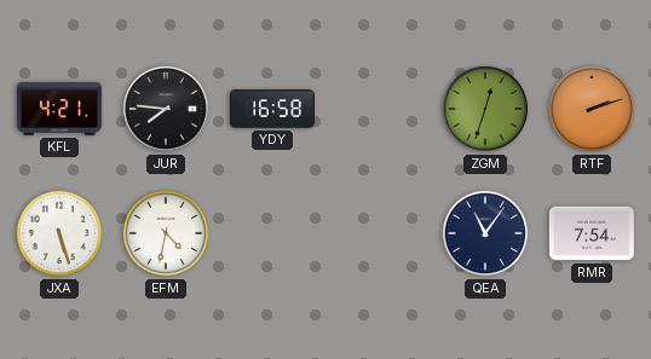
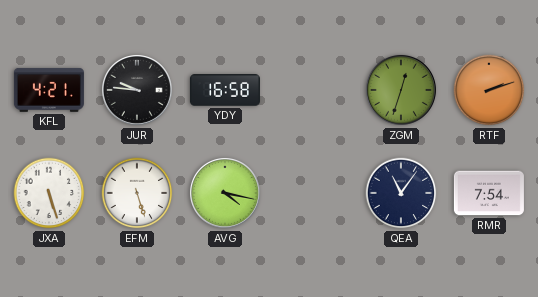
JUR: 7:46 -> 9:46
EFM: 4:32 -> 5:27
AVG: none -> 4:17
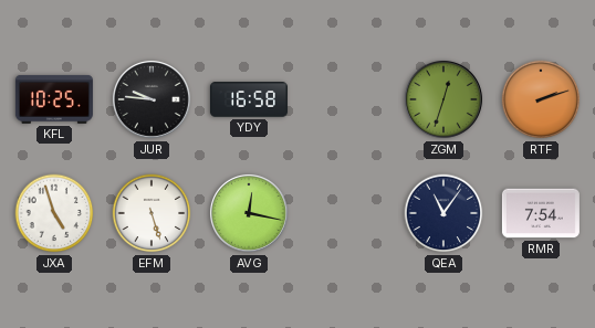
KFL: 4:21 -> 10:25
JXA: 5:27 -> 4:57
AVG: 4:17 -> 12:17
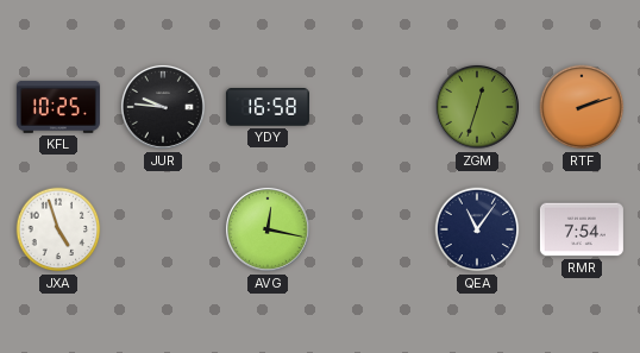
EFM: 5:27 -> none
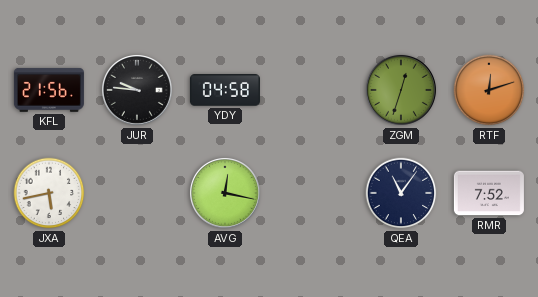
KFL: 10:25 -> 21:56
YDY: 16:58 -> 04:58
RTF: 2:12 -> 12:12
JXA: 4:57 -> 5:43
RMR: 7:54 -> 7:52
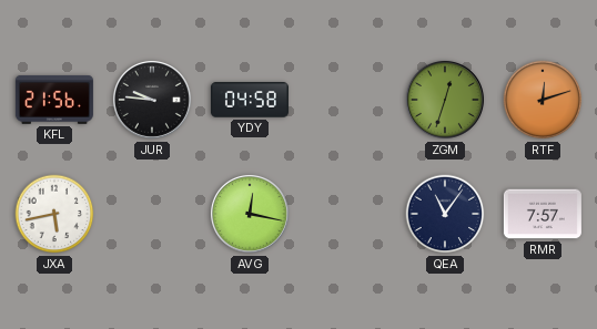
RMR: 7:52 -> 7:57
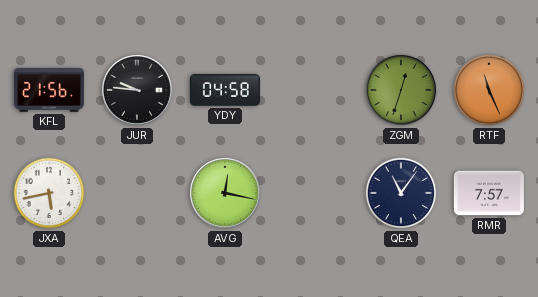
RTF: 12:12 -> 11:26
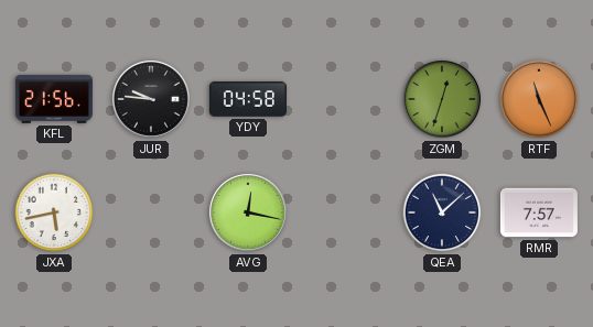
QEA: 11:06 -> 11:08
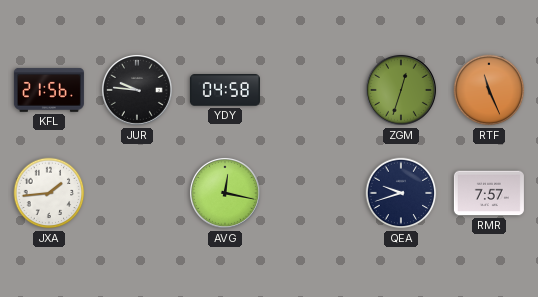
JXA: 5:43 -> 1:44
QEA: 11:08 -> 9:42
